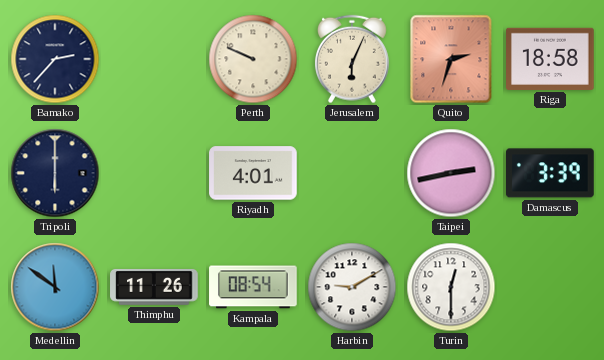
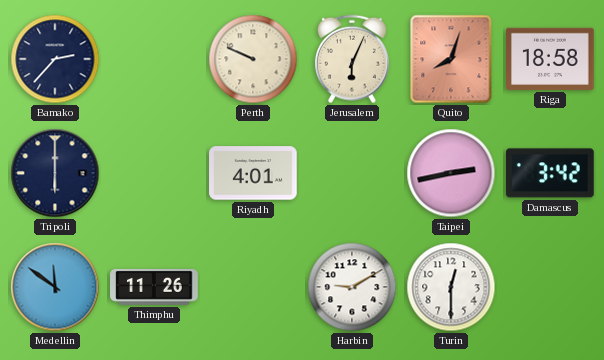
Quito: 2:33 -> 8:03
Damascus: 3:39 -> 3:42
Kampala: 08:54 -> none
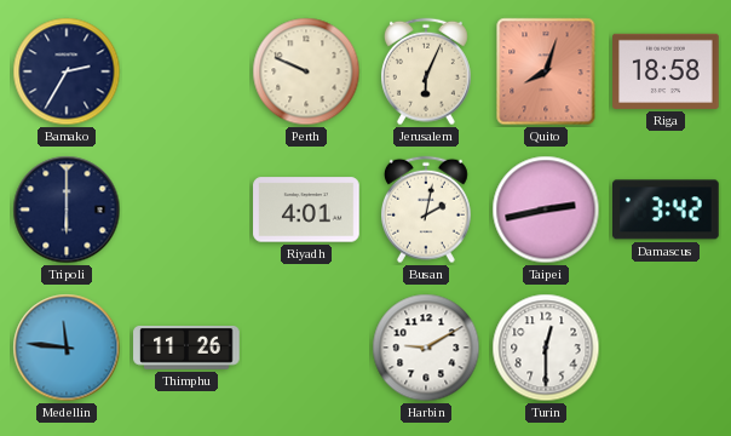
Bamako: 2:37 -> 2:35
Busan: none -> 2:02
Medellin: 11:51 -> 11:46
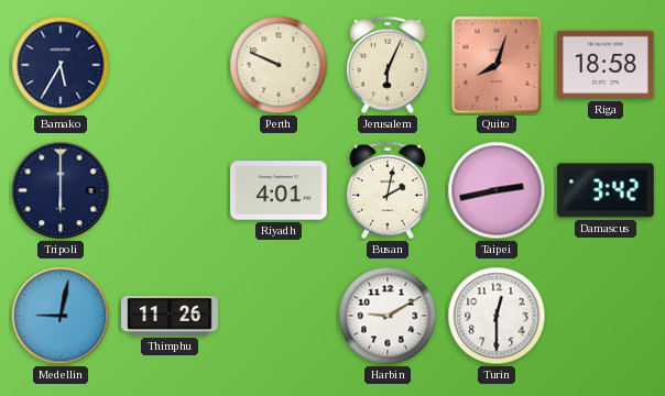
Bamako: 2:35 -> 5:35
Medellin: 11:46 -> 9:02
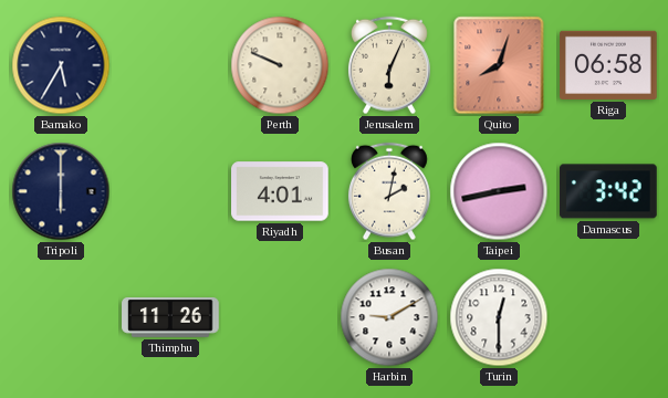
Riga: 18:58 -> 06:58
Medellin: 9:02 -> none
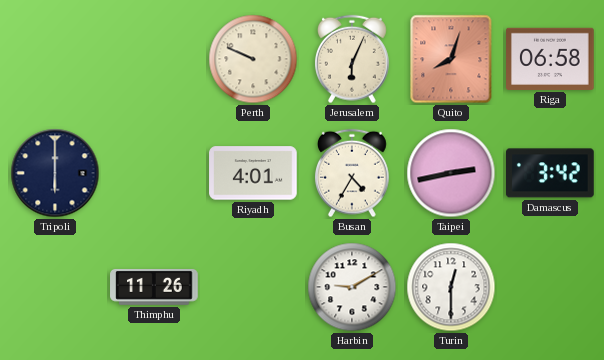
Bamako: 5:35 -> none
Busan: 2:02 -> 4:35
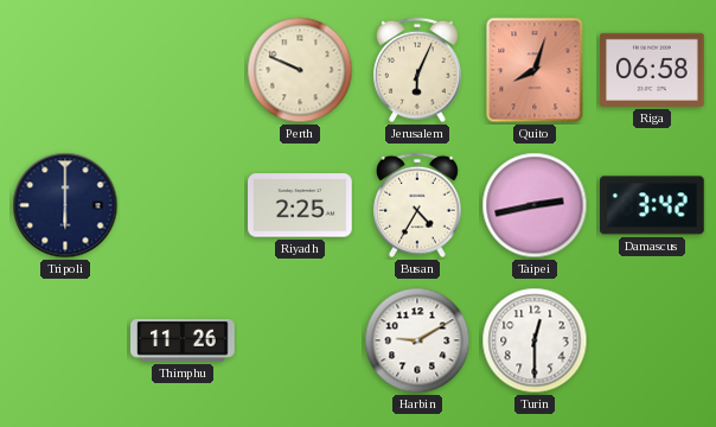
Riyadh: 4:01 -> 2:25
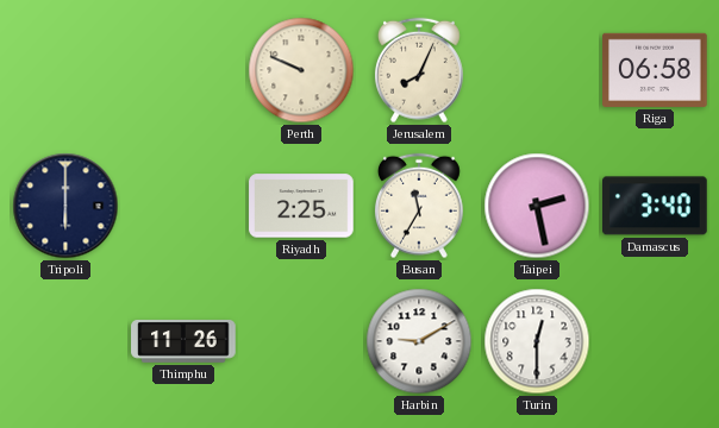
Jerusalem: 6:04 -> 8:04
Quito: 8:03 -> none
Busan: 4:35 -> 11:35
Taipei: 2:43 -> 2:28
Damascus: 3:42 -> 3:40
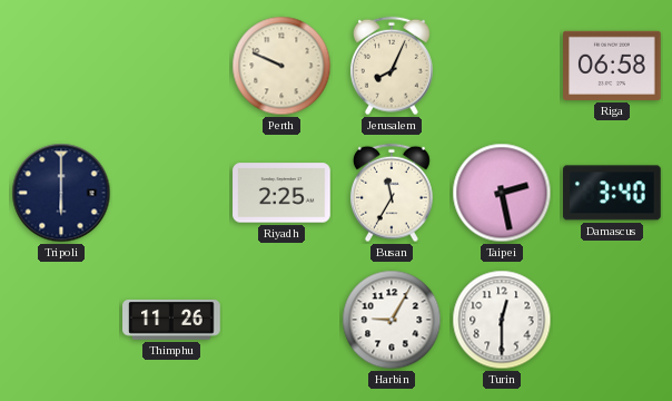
Harbin: 9:10 -> 9:05
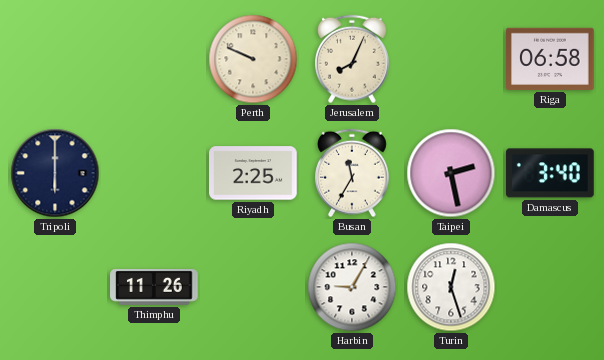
Turin: 12:30 -> 12:27
